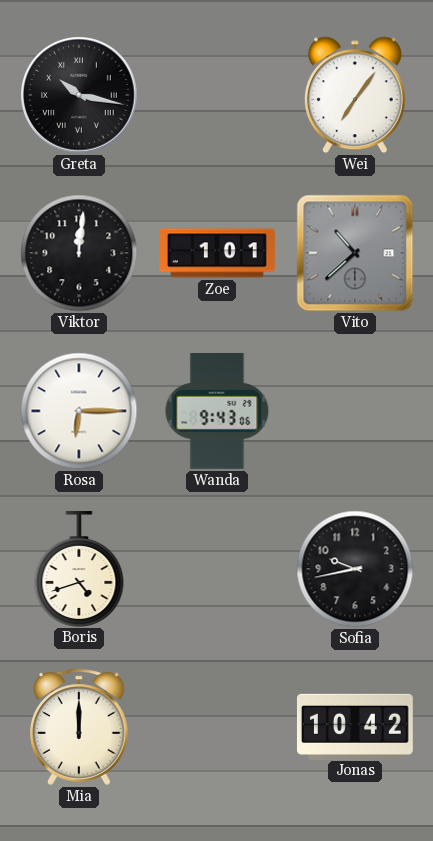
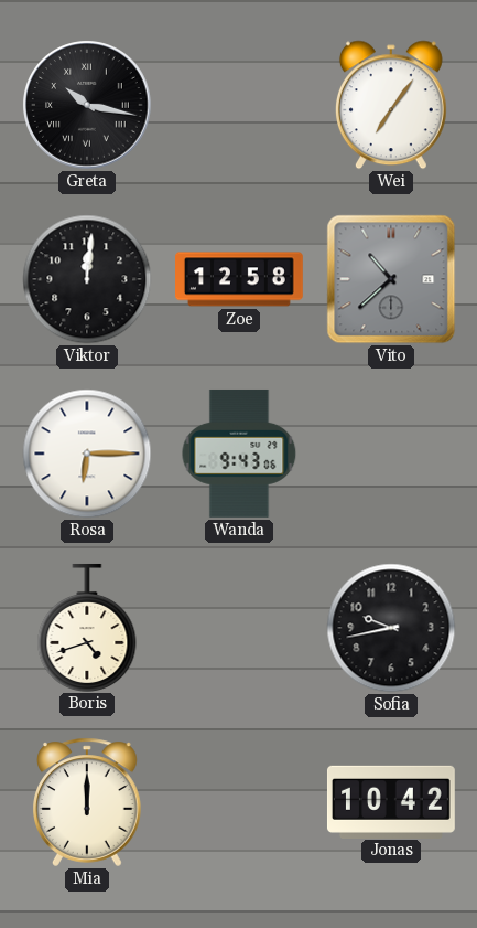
Zoe: 1:01 -> 12:58
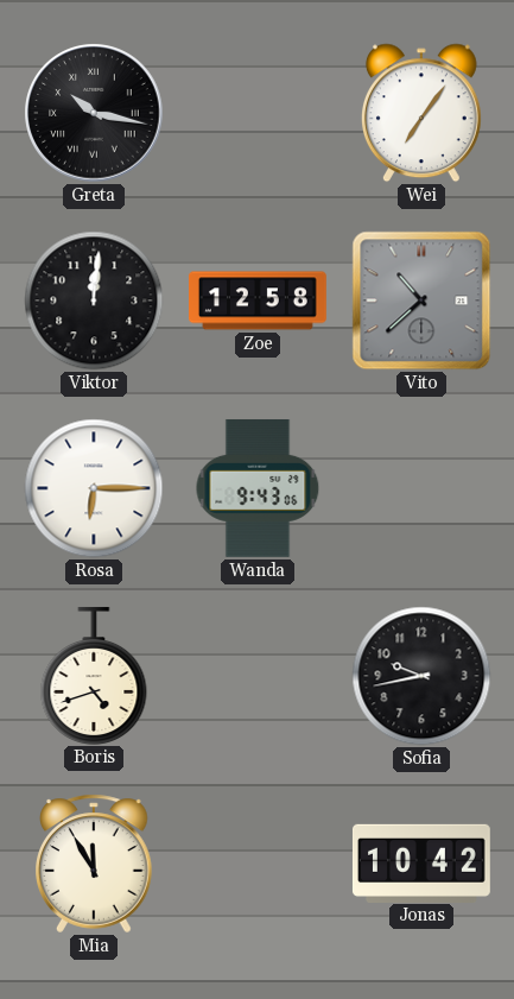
Mia: 12:00 -> 11:55
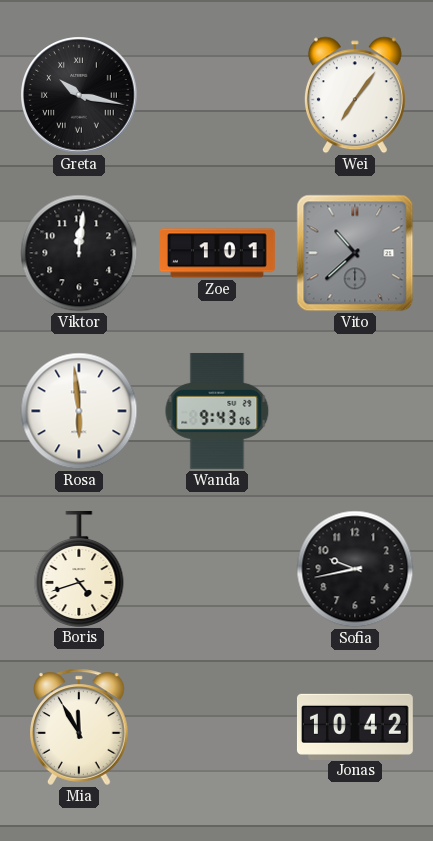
Zoe: 12:58 -> 1:01
Rosa: 6:15 -> 5:59
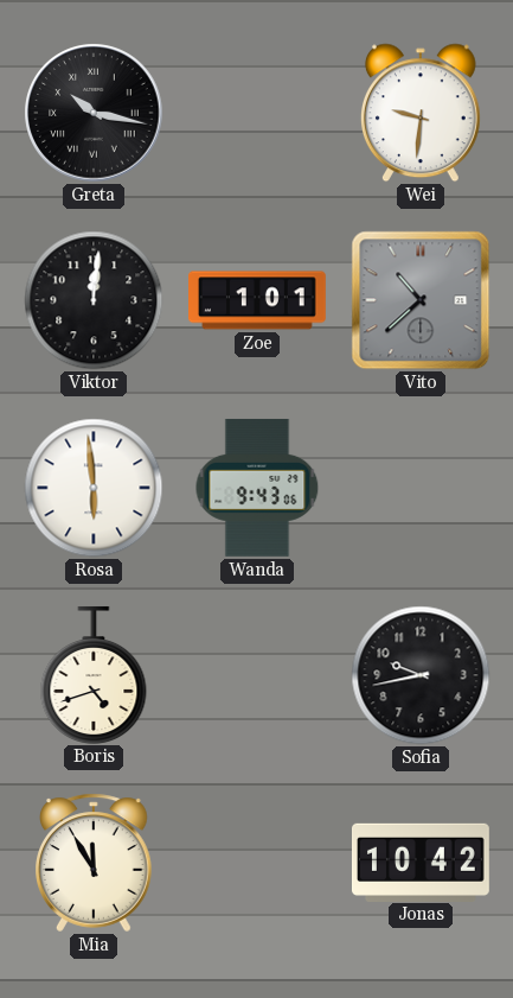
Wei: 7:06 -> 9:31
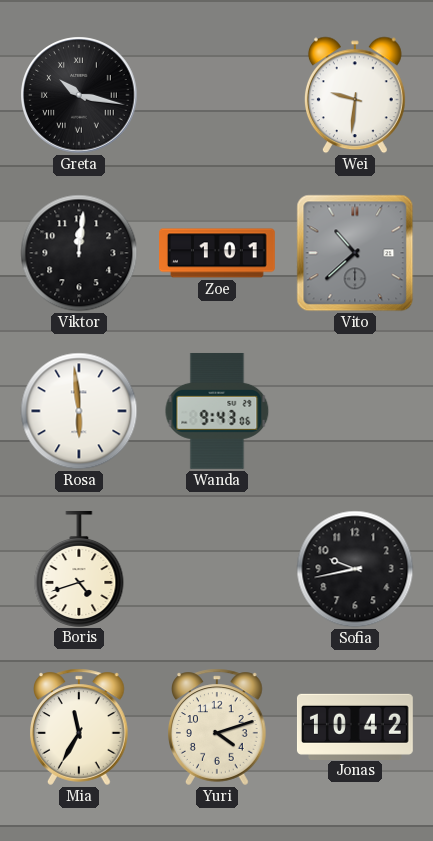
Mia: 11:55 -> 11:35
Yuri: none -> 4:12
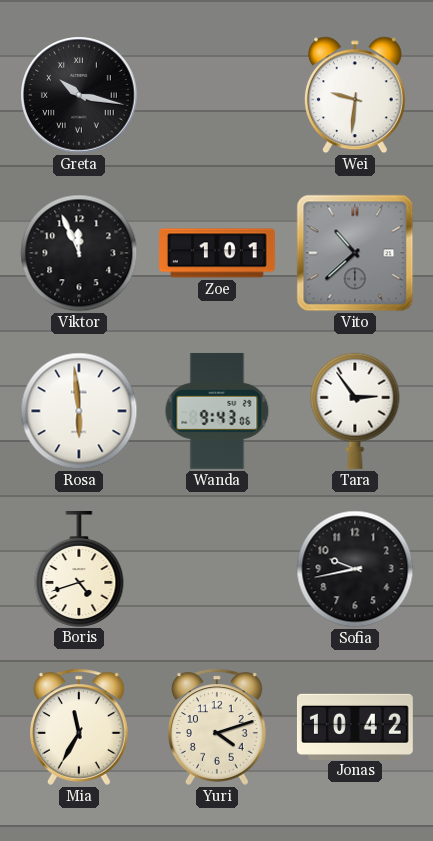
Viktor: 12:01 -> 11:56
Tara: none -> 2:54
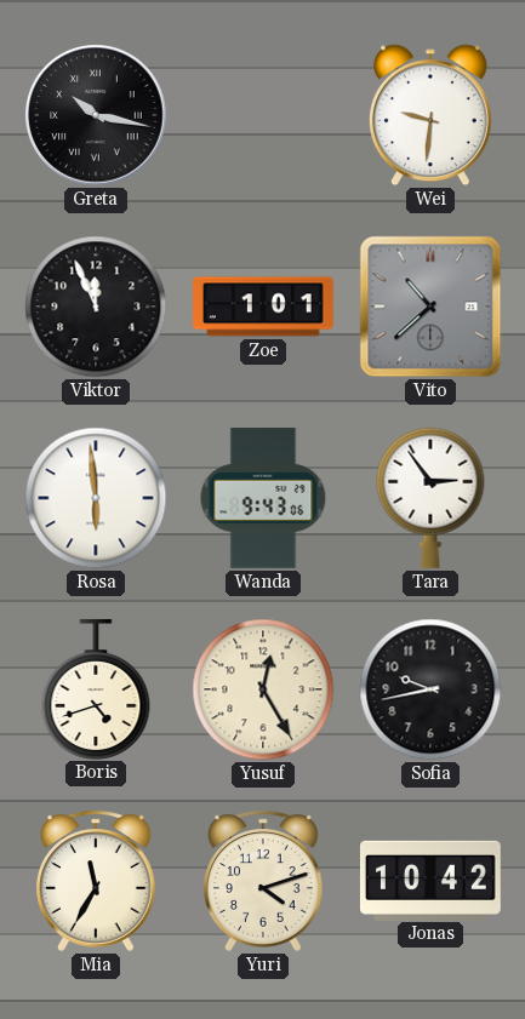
Yusuf: none -> 12:25
